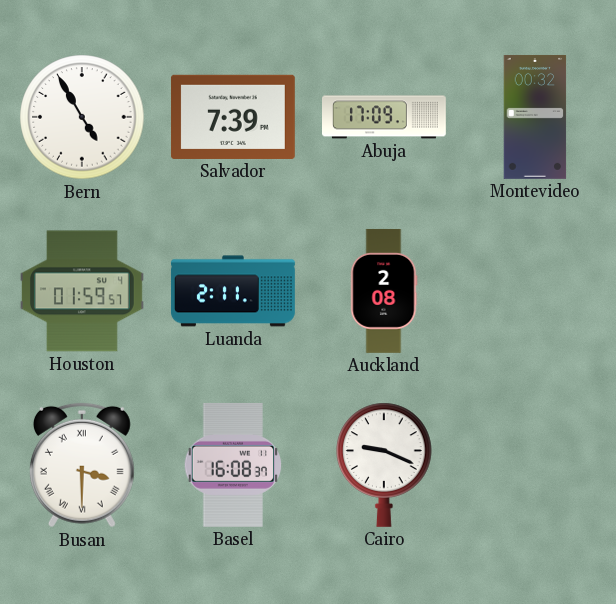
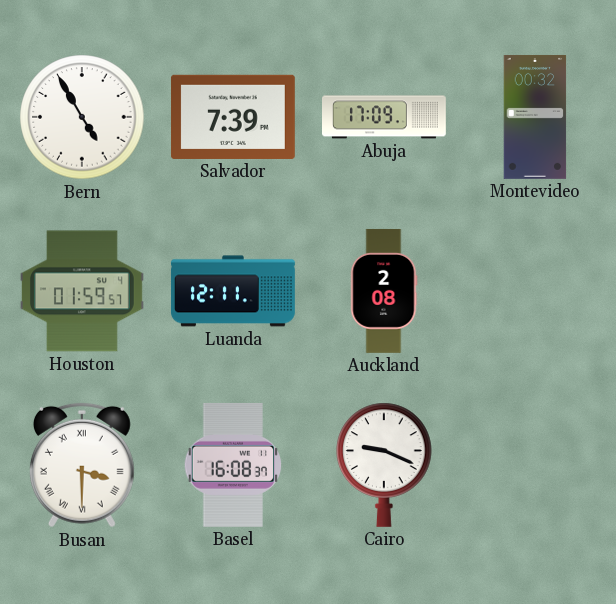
Luanda: 2:11 -> 12:11
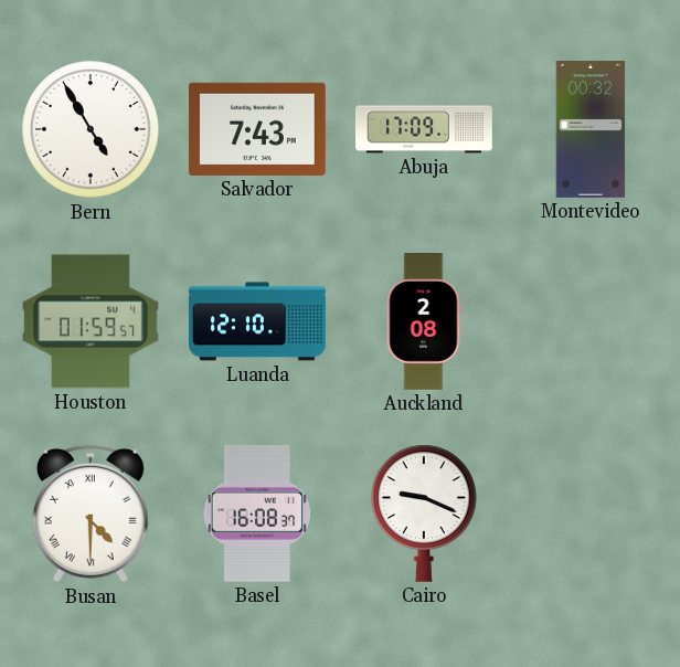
Salvador: 7:39 -> 7:43
Luanda: 12:11 -> 12:10
Busan: 3:30 -> 4:30
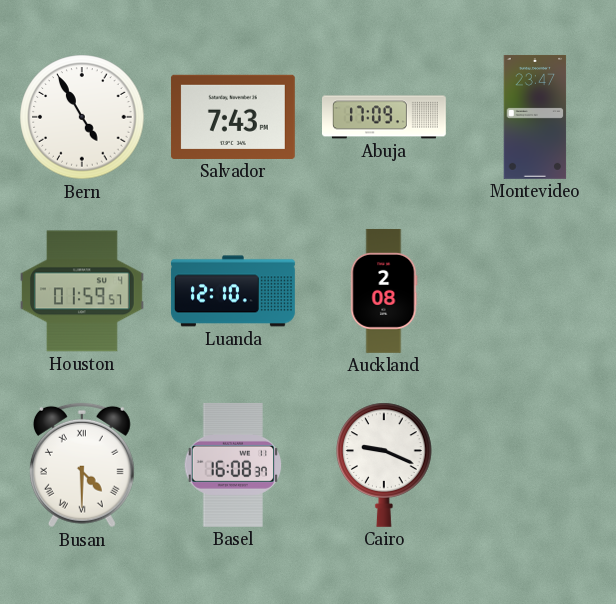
Montevideo: 00:32 -> 23:47
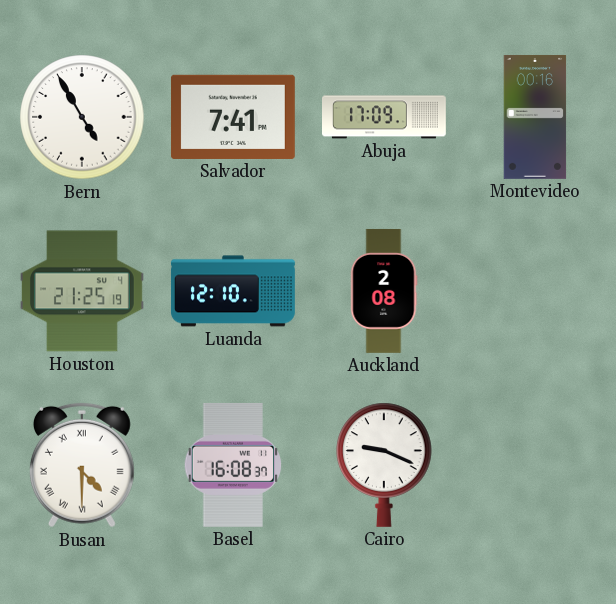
Salvador: 7:43 -> 7:41
Montevideo: 23:47 -> 00:16
Houston: 01:59 -> 21:25
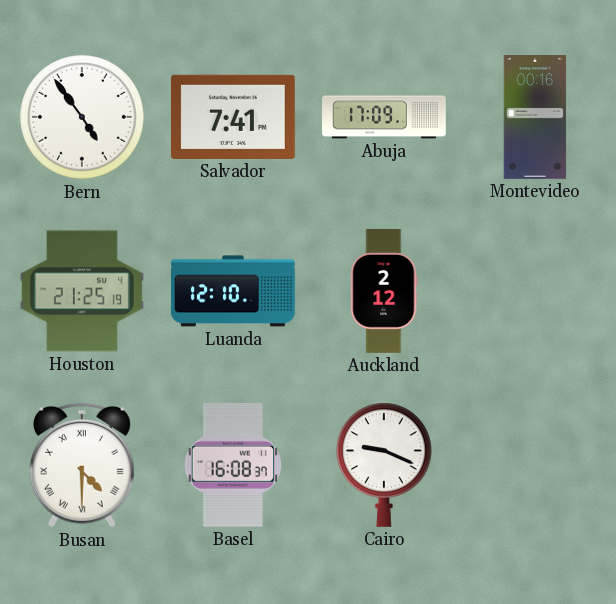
Bern: 4:55 -> 4:54
Auckland: 2:08 -> 2:12
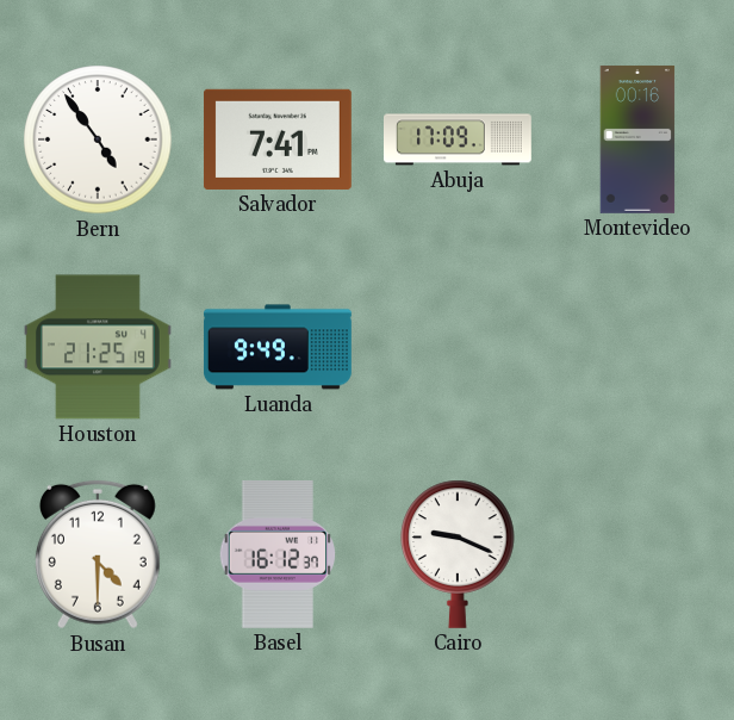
Luanda: 12:10 -> 9:49
Auckland: 2:12 -> none
Busan numerals: Roman -> Arabic
Basel: 16:08 -> 16:12
